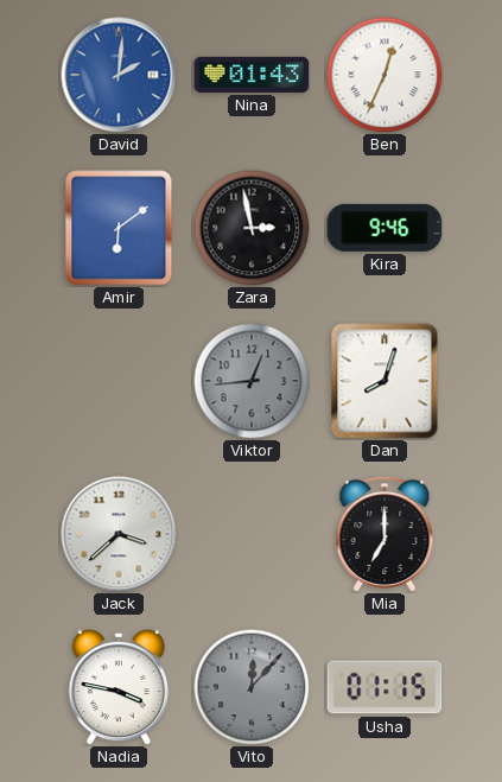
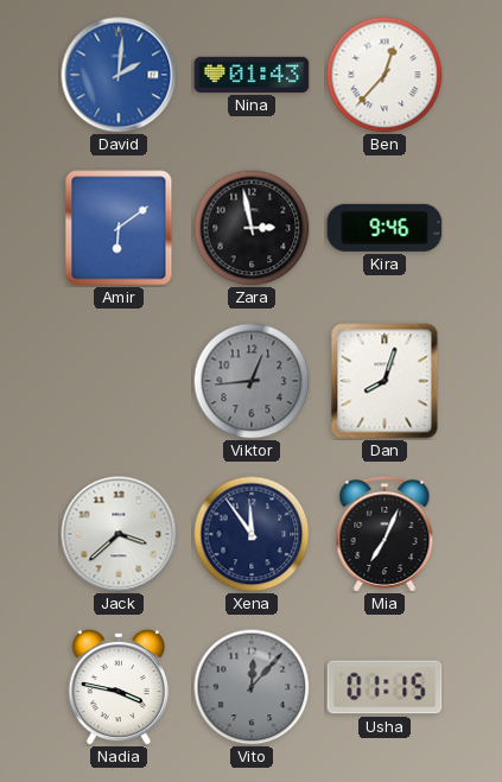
Ben: 12:34 -> 12:37
Xena: none -> 11:54
Mia: 7:00 -> 7:04
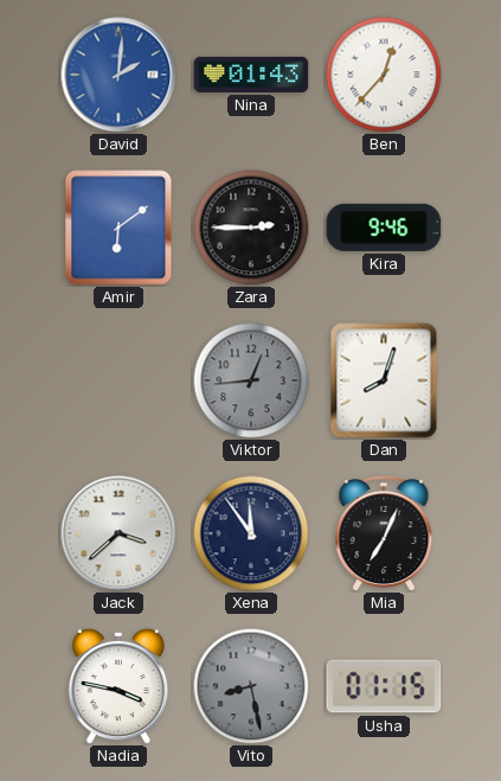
Zara: 2:58 -> 2:45
Vito: 12:07 -> 8:28
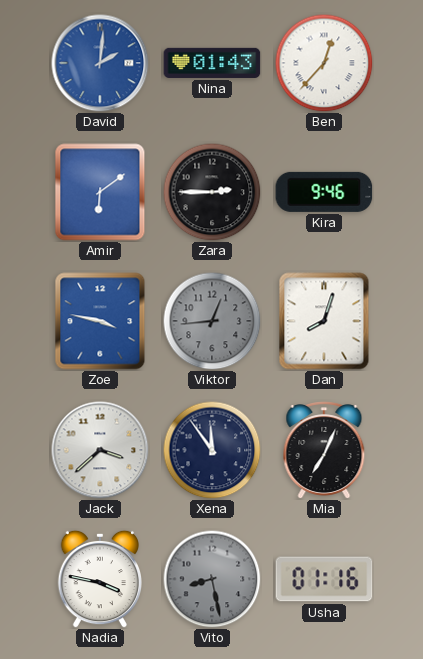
Zoe: none -> 3:47
Usha: 01:15 -> 01:16
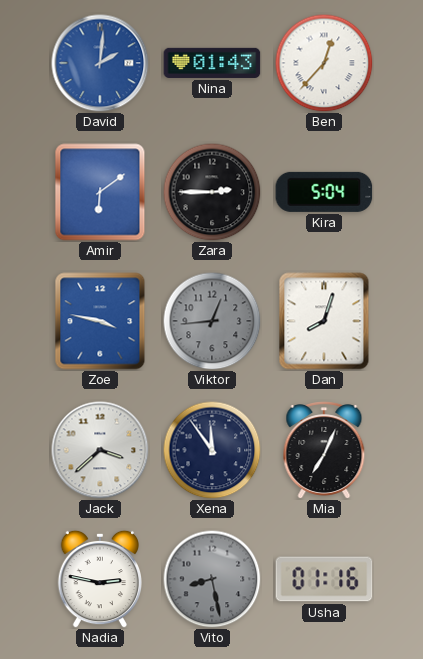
Kira: 9:46 -> 5:04
Nadia: 3:47 -> 2:47
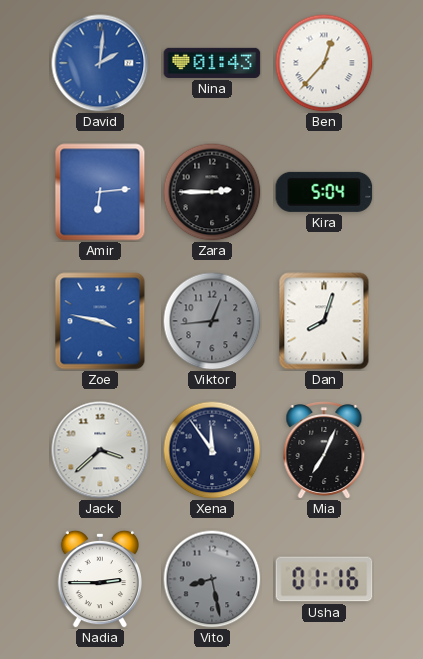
Amir: 6:09 -> 6:14
Nadia: 2:47 -> 2:45
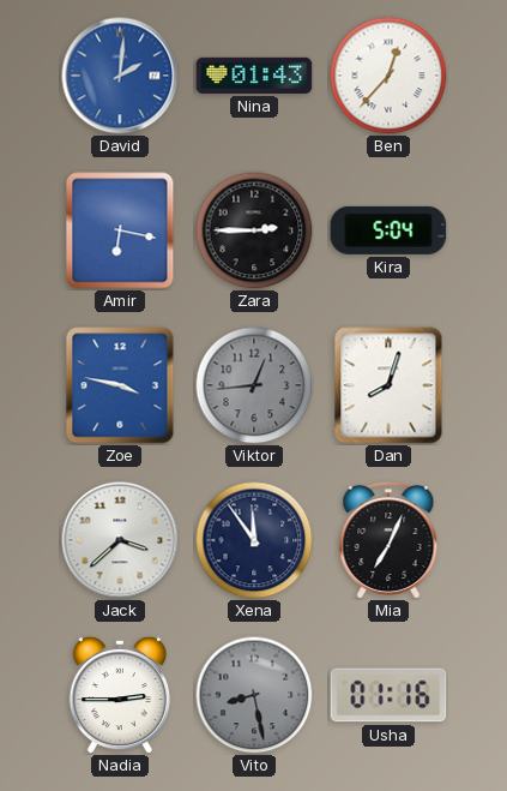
Amir: 6:14 -> 6:17
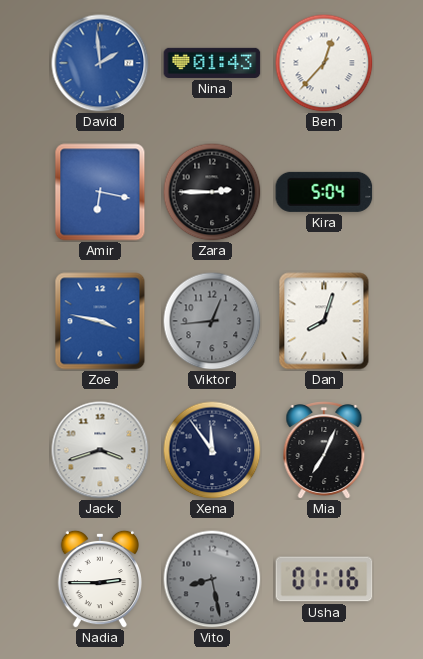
David: 2:01 -> 1:59
Jack: 3:38 -> 3:42
